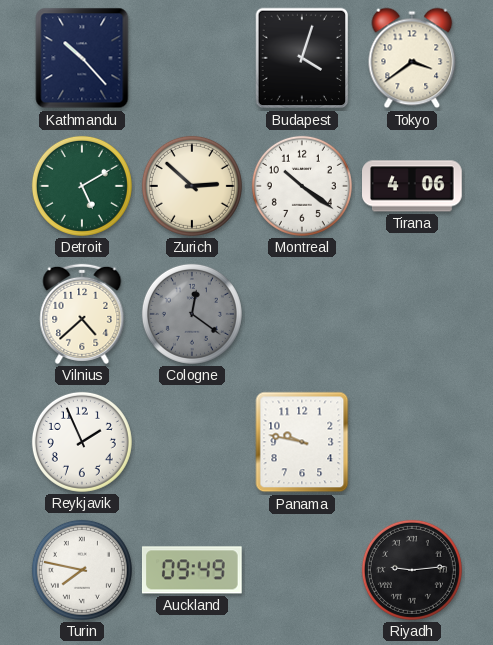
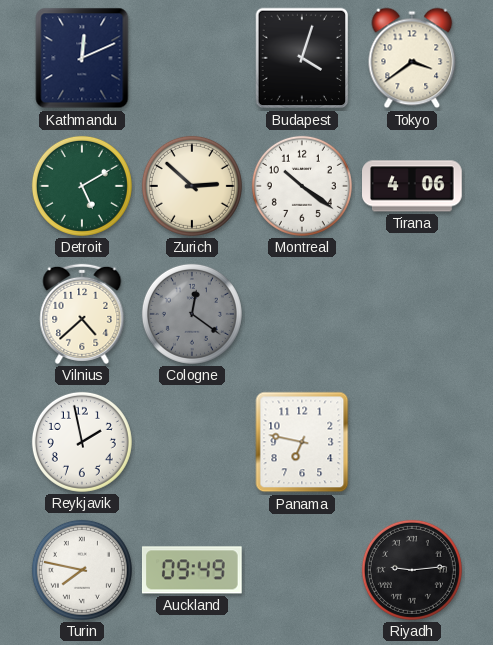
Kathmandu: 10:23 -> 12:11
Reykjavik: 1:56 -> 1:58
Panama: 9:47 -> 6:47
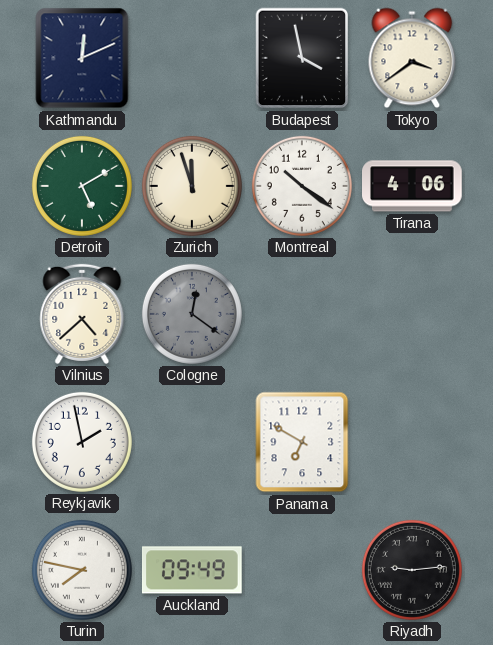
Budapest: 4:03 -> 3:58
Zurich: 2:52 -> 11:57
Panama: 6:47 -> 6:50
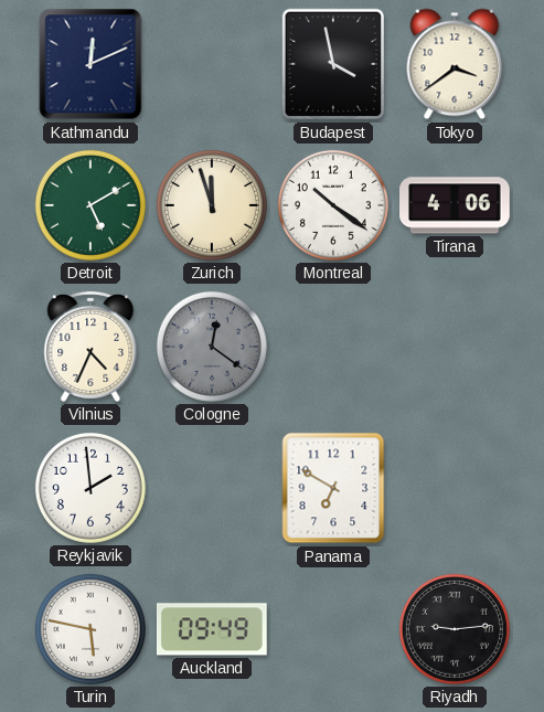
Vilnius: 4:38 -> 4:34
Reykjavik: 1:58 -> 1:59
Turin: 7:47 -> 5:47
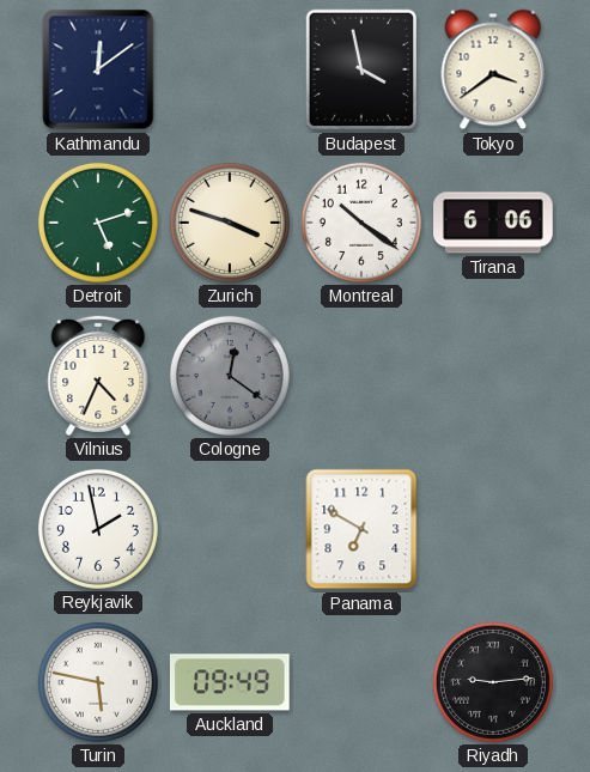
Kathmandu: 12:11 -> 12:09
Detroit: 5:10 -> 5:12
Zurich: 11:57 -> 3:48
Tirana: 4:06 -> 6:06
Reykjavik: 1:59 -> 1:58
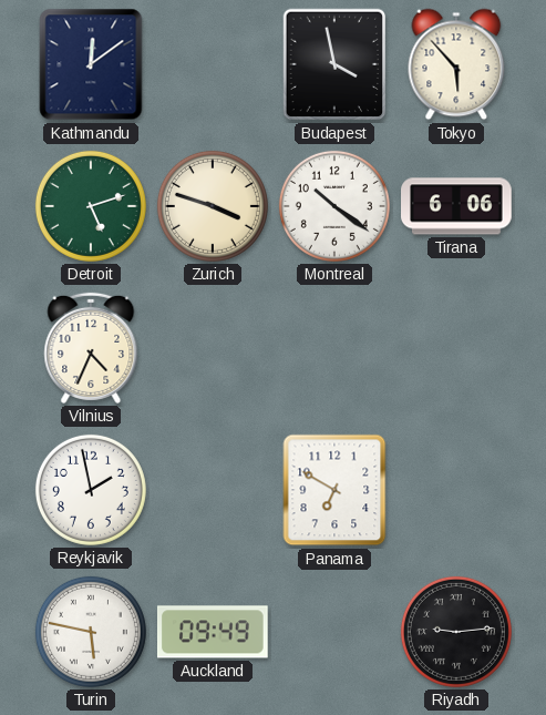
Tokyo: 3:39 -> 5:53
Cologne: 12:21 -> none
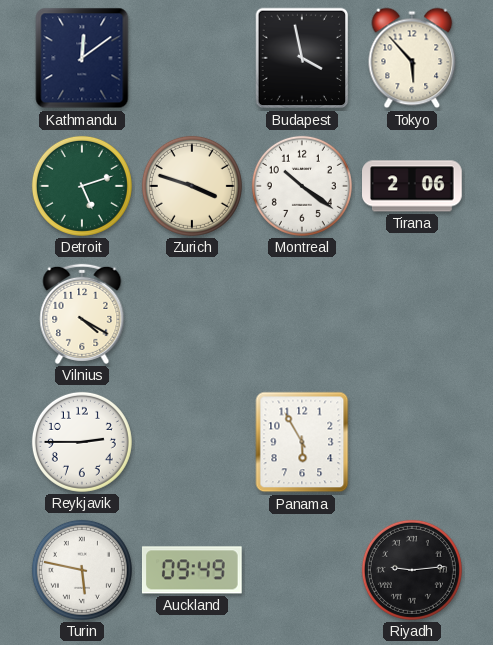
Tirana: 6:06 -> 2:06
Vilnius: 4:34 -> 4:20
Reykjavik: 1:58 -> 2:45
Panama: 6:50 -> 5:55
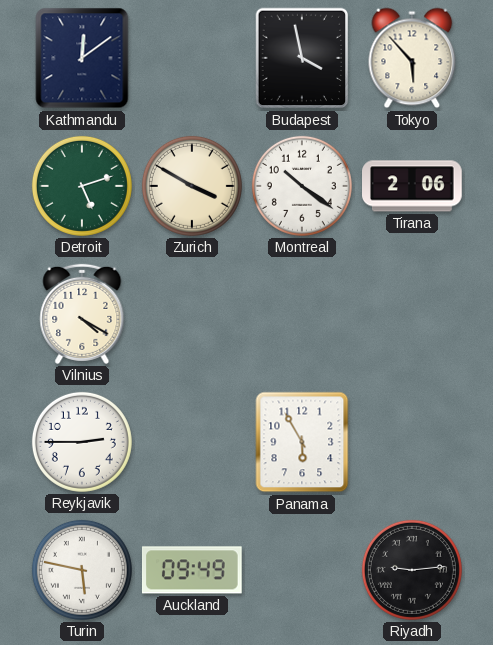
Zurich: 3:48 -> 3:50
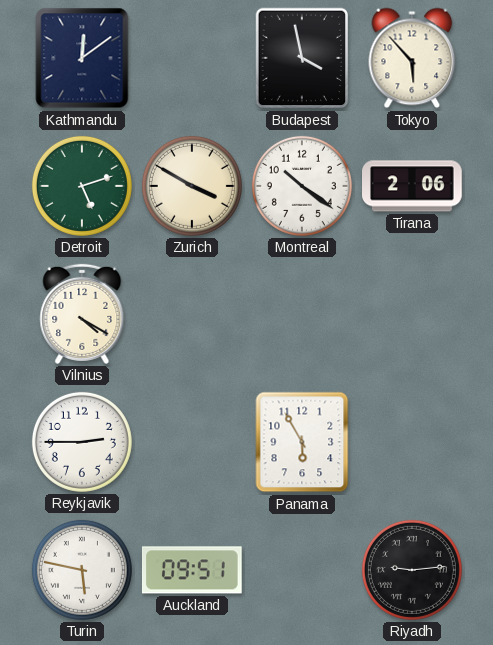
Auckland: 09:49 -> 09:51
